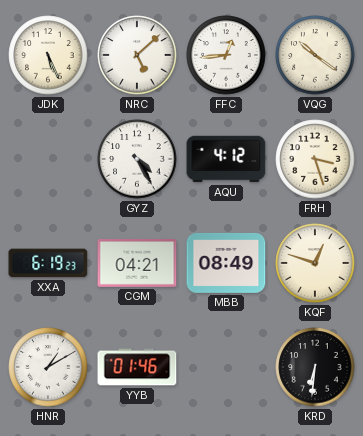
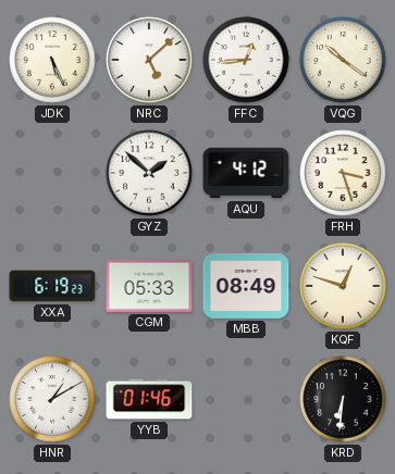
GYZ: 4:25 -> 1:52
CGM: 04:21 -> 05:33
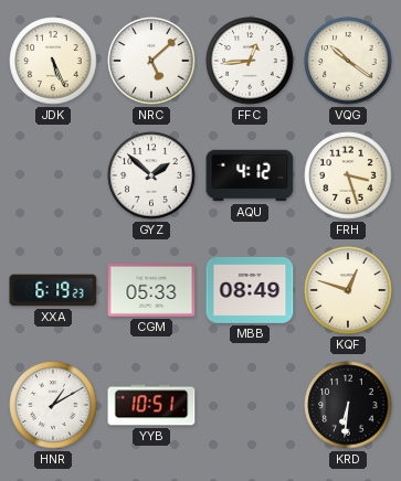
YYB: 01:46 -> 10:51
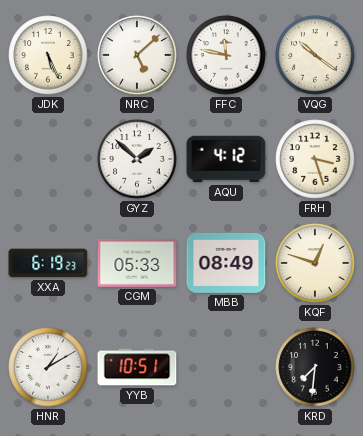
FFC: 12:44 -> 11:47
KRD: 6:31 -> 7:31
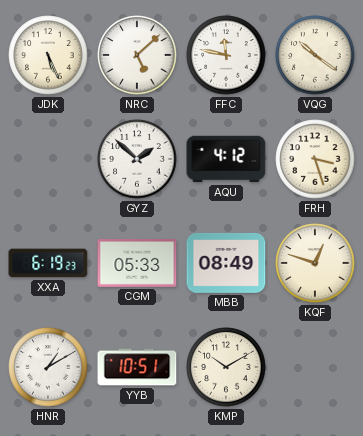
KMP: none -> 10:10
KRD: 7:31 -> none
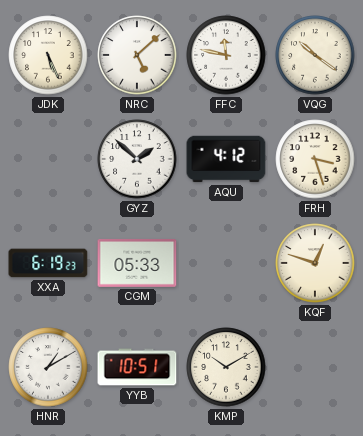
MBB: 08:49 -> none
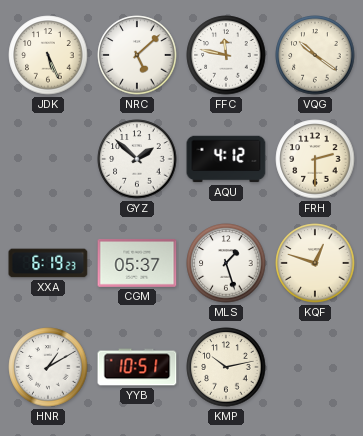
FRH: 3:27 -> 2:30
CGM: 05:33 -> 05:37
MLS: none -> 1:27
KMP: 10:10 -> 10:13
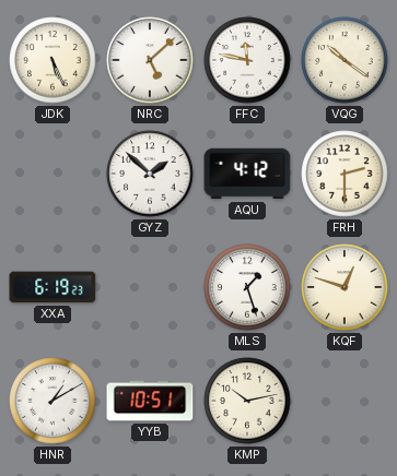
CGM: 05:37 -> none
